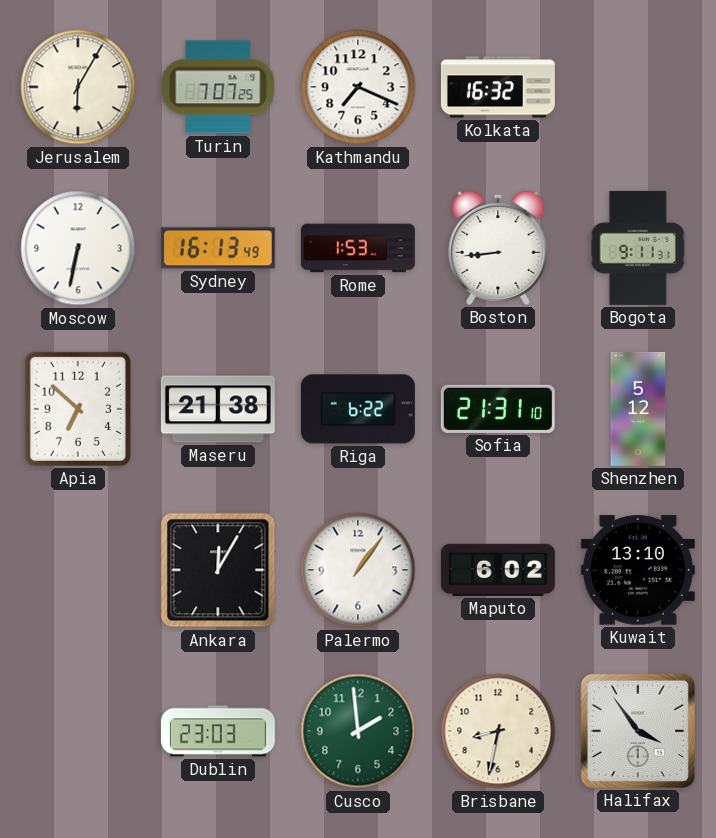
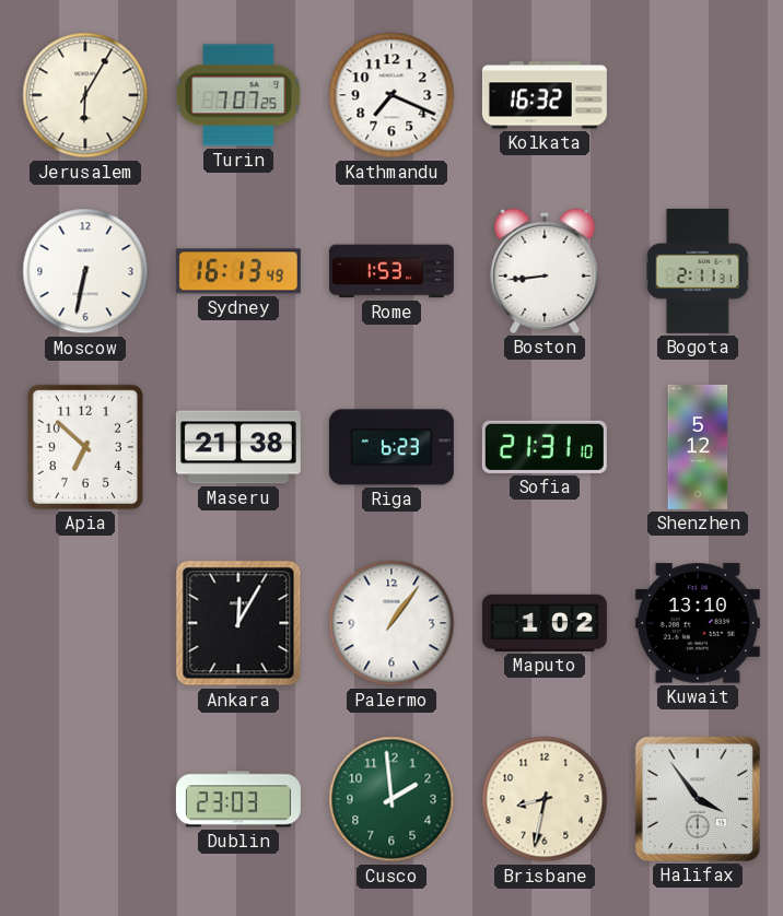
Bogota: 9:11 -> 2:11
Riga: 6:22 -> 6:23
Maputo: 6:02 -> 1:02
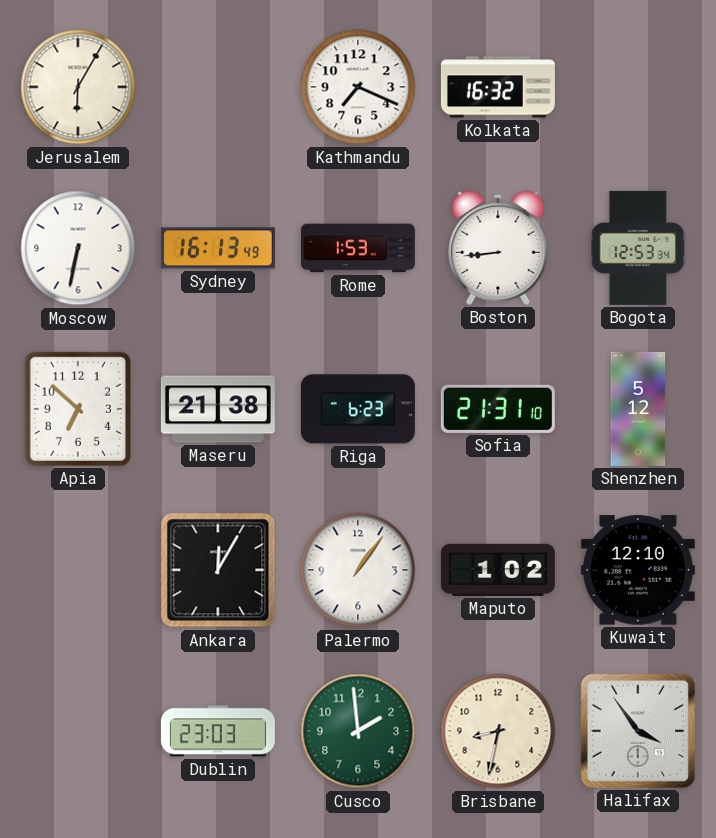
Turin: 7:07 -> none
Bogota: 2:11 -> 12:53
Kuwait: 13:10 -> 12:10
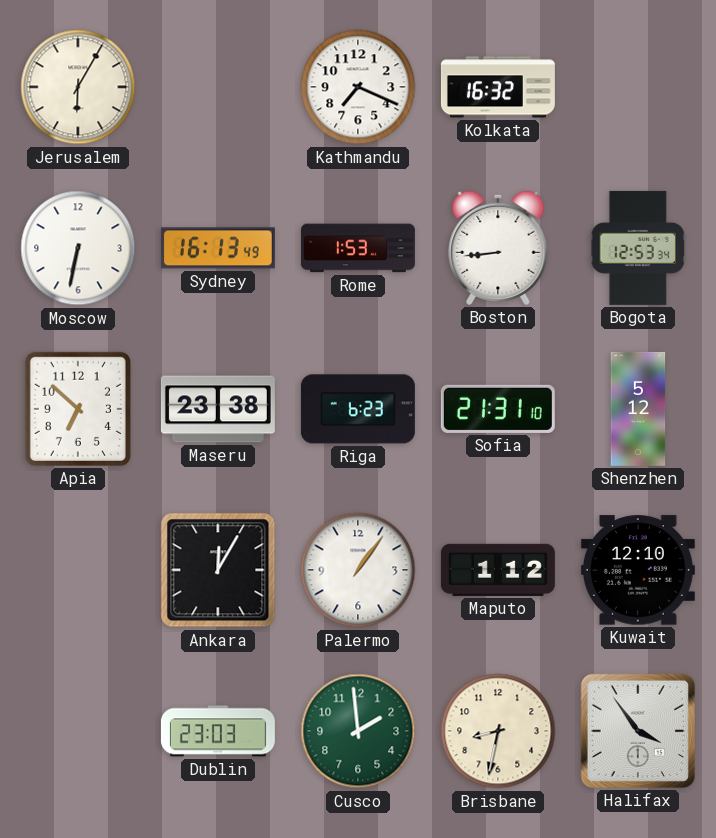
Maseru: 21:38 -> 23:38
Maputo: 1:02 -> 1:12
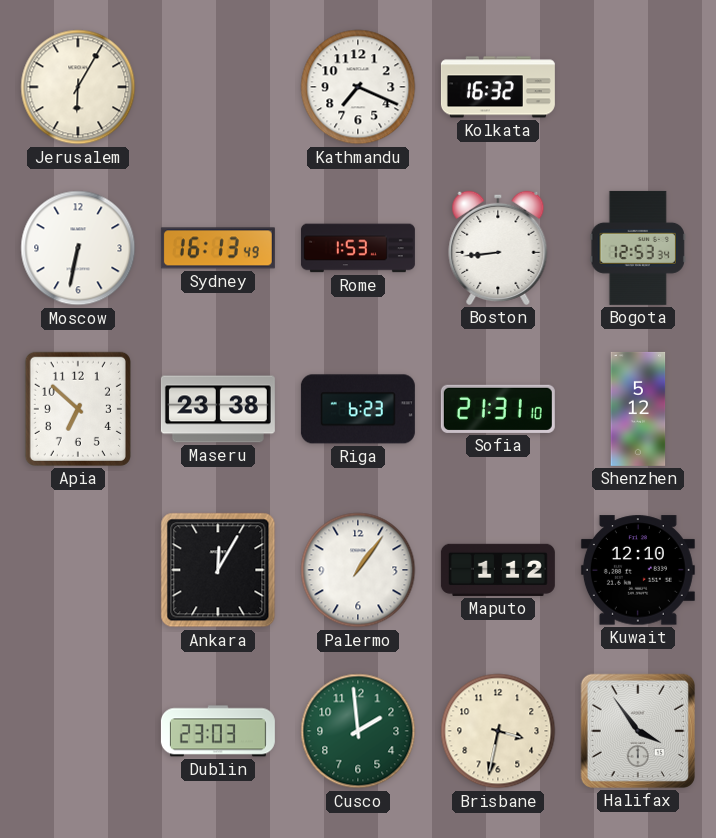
Brisbane: 8:32 -> 3:32
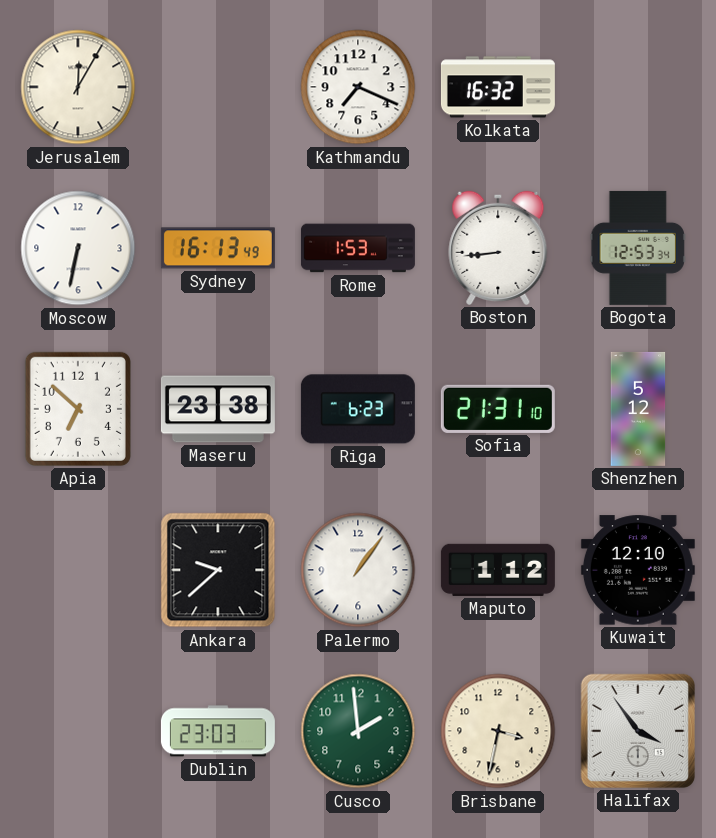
Jerusalem: 6:05 -> 12:05
Ankara: 12:05 -> 9:38
